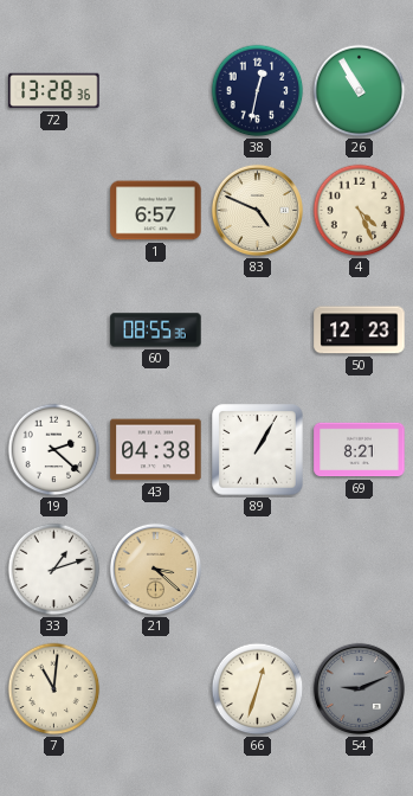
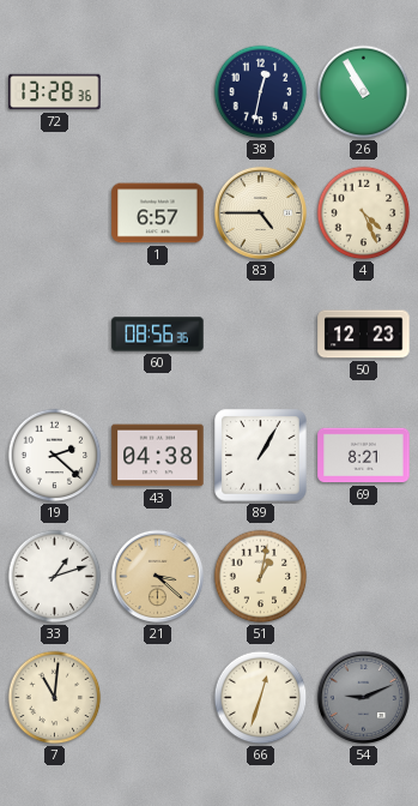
83: 4:49 -> 4:45
60: 08:55 -> 08:56
51: none -> 1:02
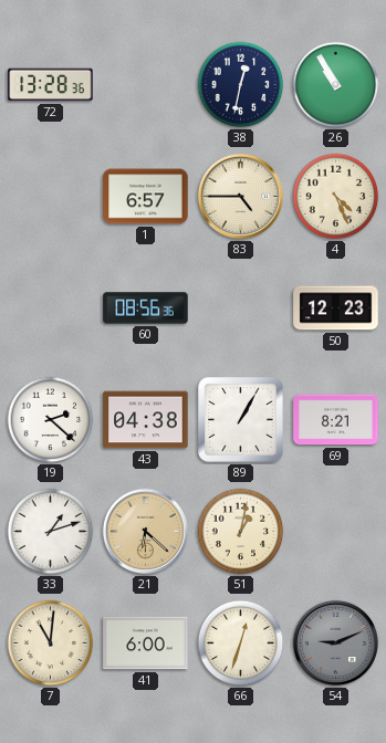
21: 3:22 -> 6:22
41: none -> 6:00
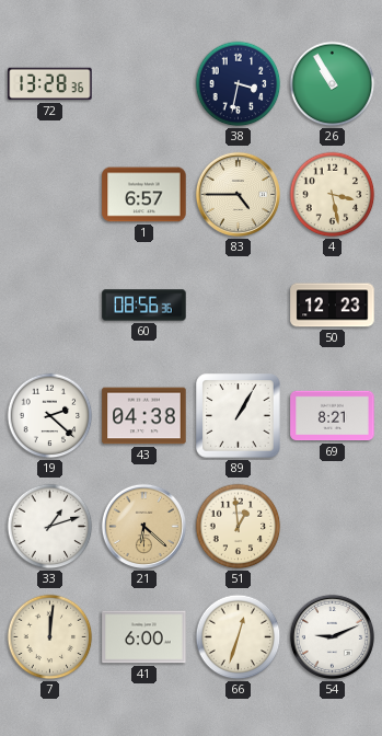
38: 12:32 -> 3:32
4: 4:26 -> 3:28
51: 1:02 -> 12:59
7: 11:01 -> 12:01
54 dial: grey -> white
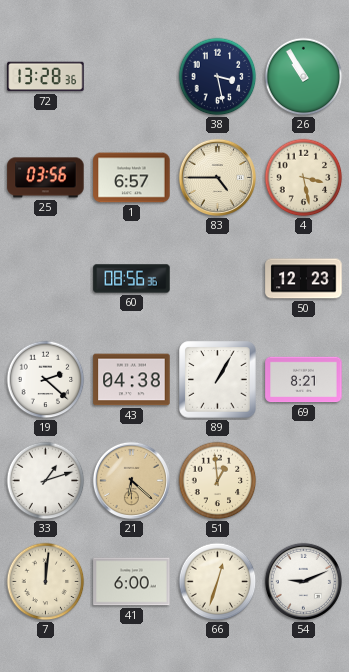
38: 3:32 -> 3:28
25: none -> 03:56
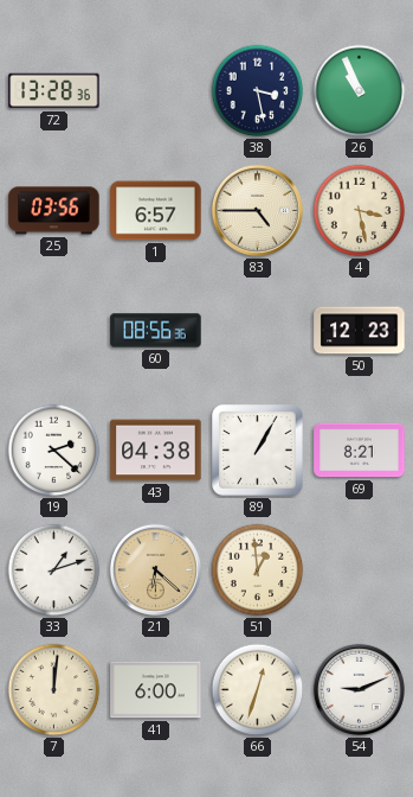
26: 10:55 -> 10:56
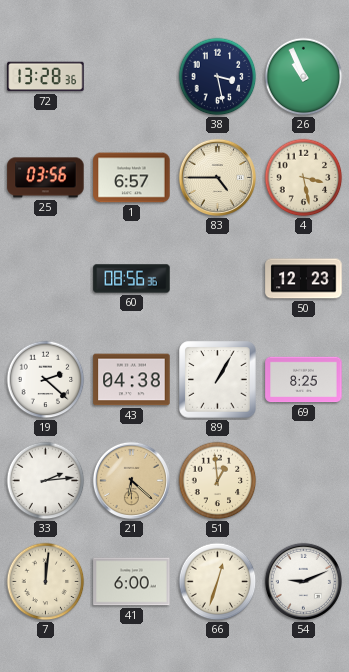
69: 8:21 -> 8:25
33: 1:12 -> 2:14
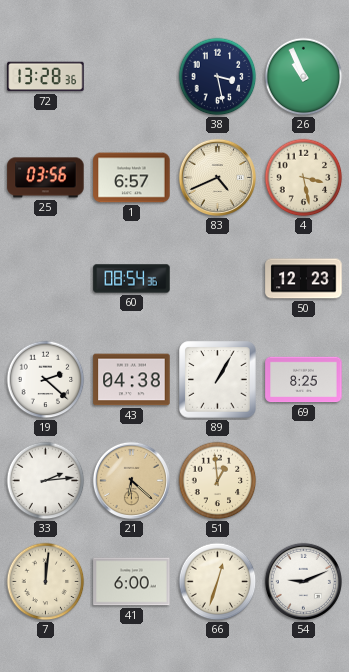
83: 4:45 -> 4:41
60: 08:56 -> 08:54
